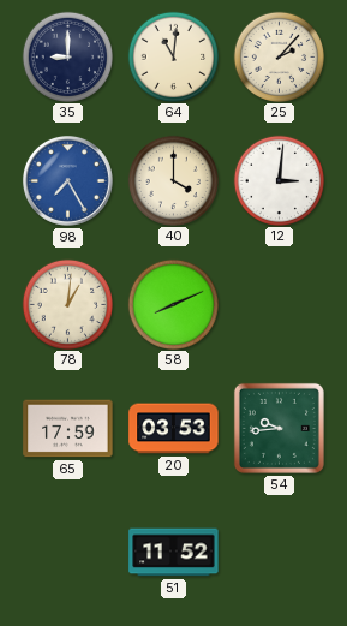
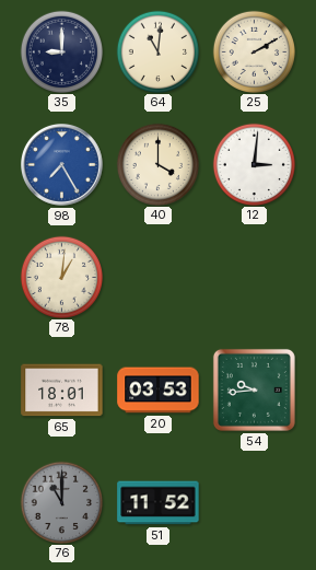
25: 2:07 -> 2:10
58: 8:11 -> none
65: 17:59 -> 18:01
76: none -> 11:00
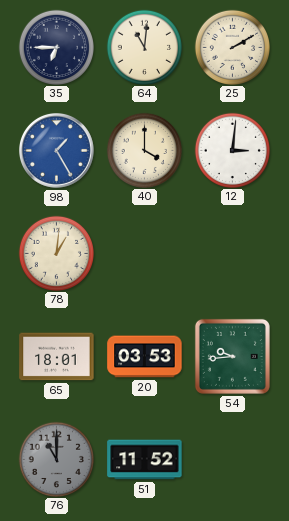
35: 9:00 -> 6:45
98: 7:25 -> 1:25
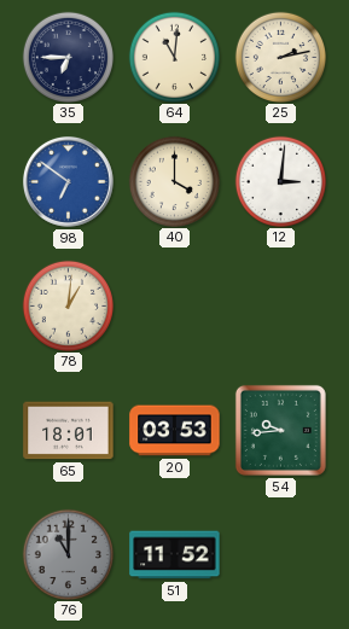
25: 2:10 -> 2:13
98: 1:25 -> 6:51
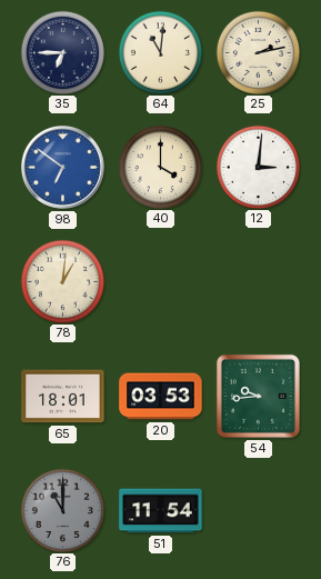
51: 11:52 -> 11:54
